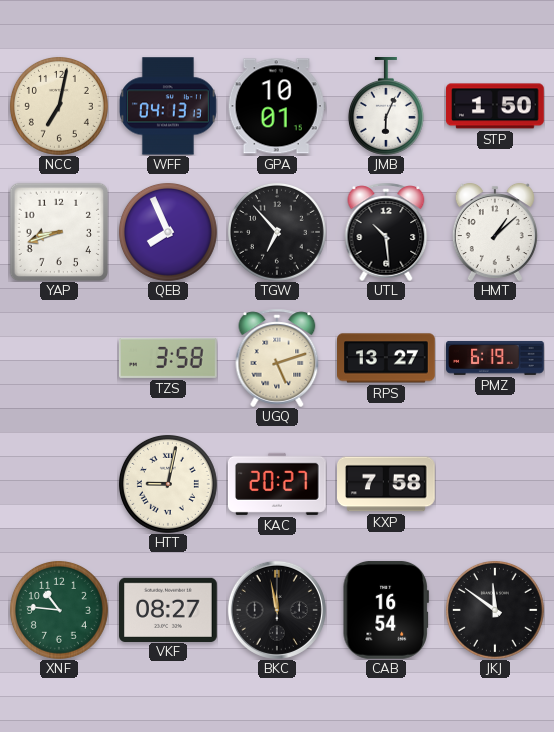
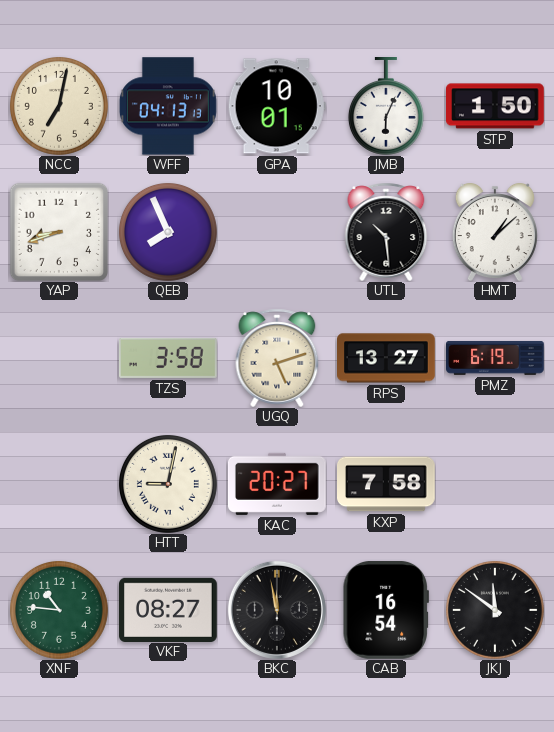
TGW: 6:53 -> none
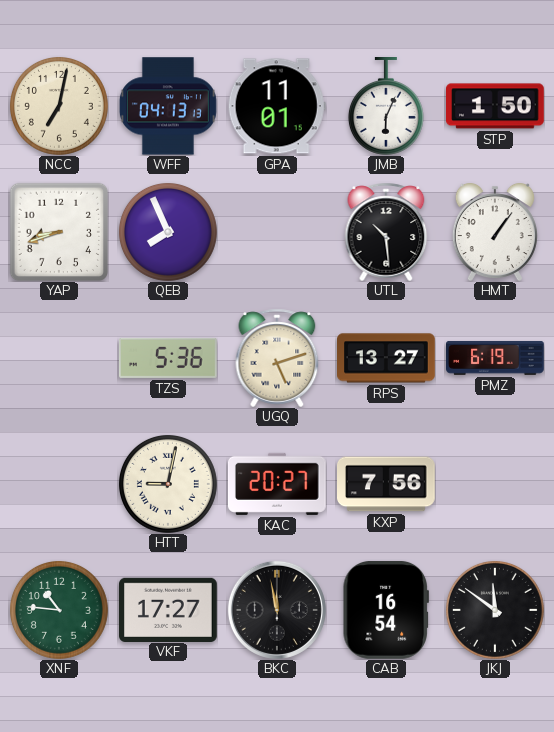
GPA: 10:01 -> 11:01
HMT: 1:08 -> 1:06
TZS: 3:58 -> 5:36
KXP: 7:58 -> 7:56
VKF: 08:27 -> 17:27
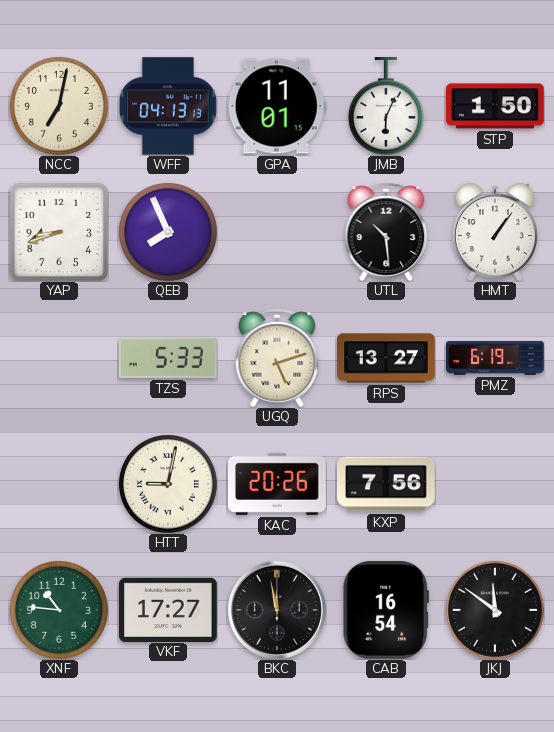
TZS: 5:36 -> 5:33
KAC: 20:27 -> 20:26
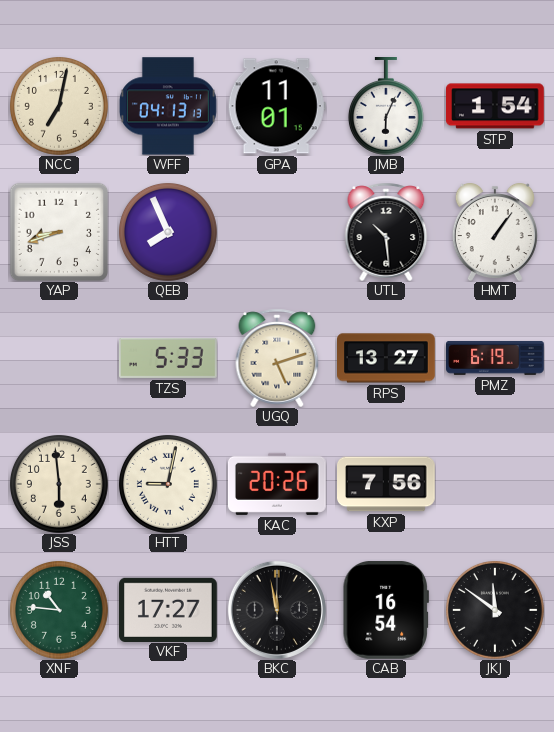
STP: 1:50 -> 1:54
JSS: none -> 5:59
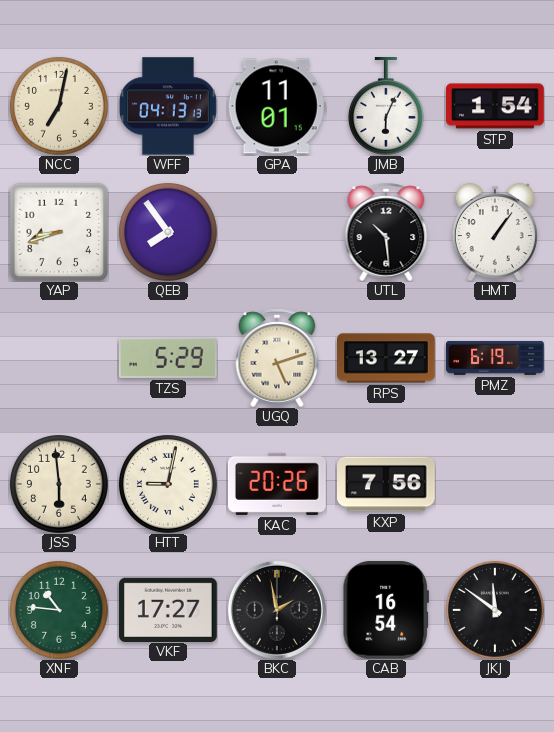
QEB: 7:56 -> 7:54
TZS: 5:33 -> 5:29
BKC: 11:58 -> 1:58
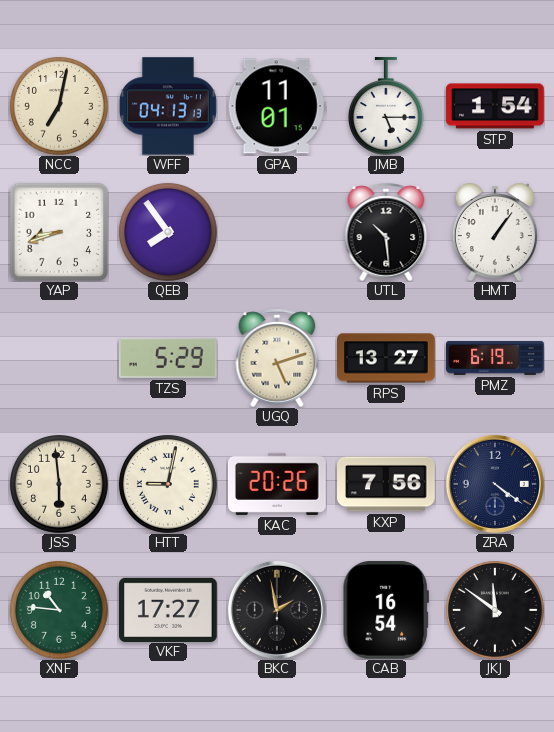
JMB: 6:04 -> 5:15
ZRA: none -> 4:21
